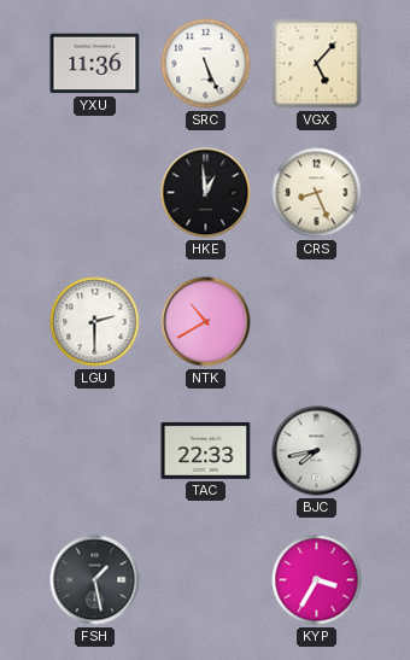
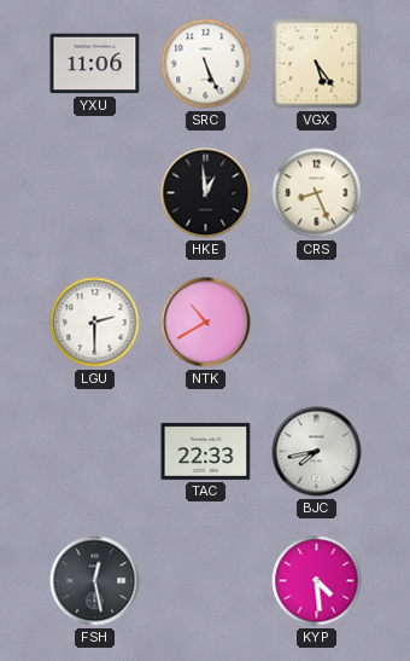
YXU: 11:36 -> 11:06
VGX: 5:07 -> 5:24
FSH: 1:28 -> 12:28
KYP: 3:35 -> 4:29
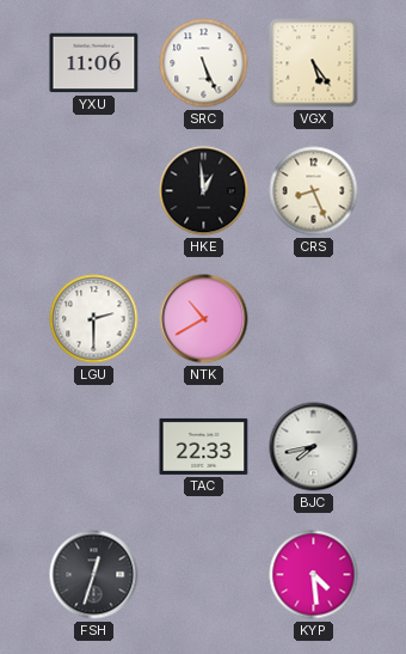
FSH: 12:28 -> 12:33
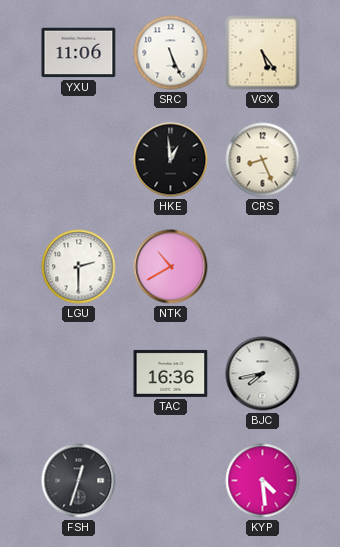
TAC: 22:33 -> 16:36
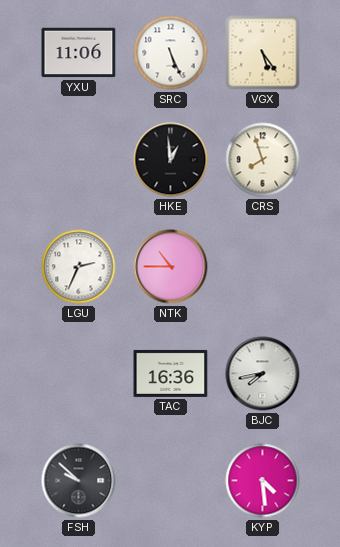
CRS: 8:26 -> 7:57
LGU: 2:30 -> 2:34
NTK: 10:40 -> 10:45
FSH: 12:33 -> 9:52
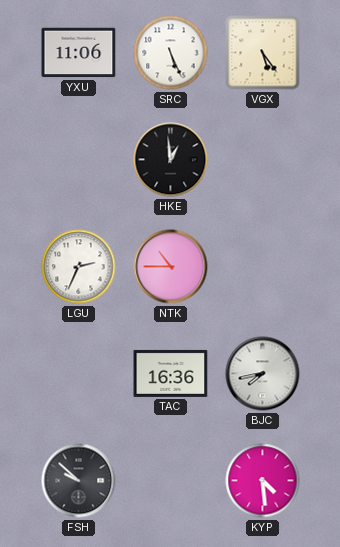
CRS: 7:57 -> none
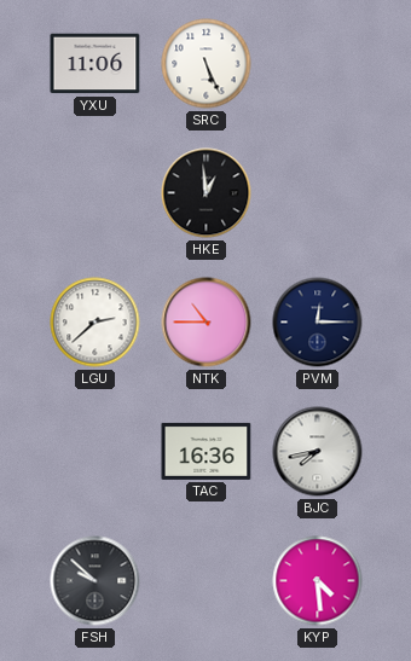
VGX: 5:24 -> none
LGU: 2:34 -> 2:38
PVM: none -> 12:15
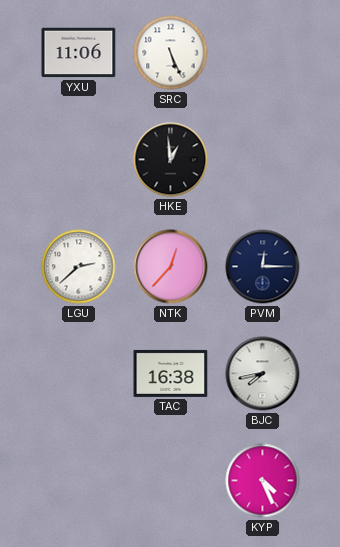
NTK: 10:45 -> 12:37
TAC: 16:36 -> 16:38
FSH: 9:52 -> none
KYP: 4:29 -> 4:26
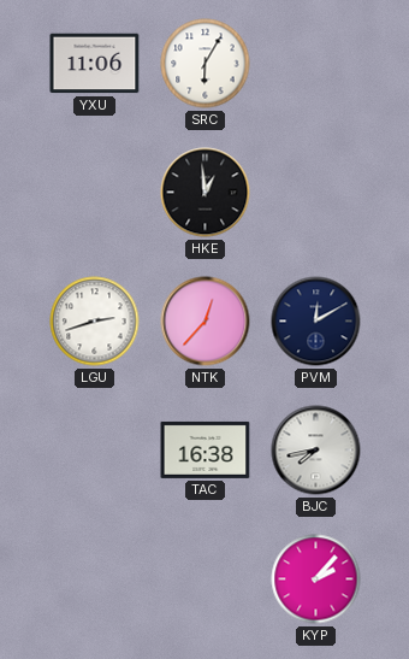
SRC: 5:26 -> 6:05
LGU: 2:38 -> 2:42
PVM: 12:15 -> 12:10
KYP: 4:26 -> 2:07
